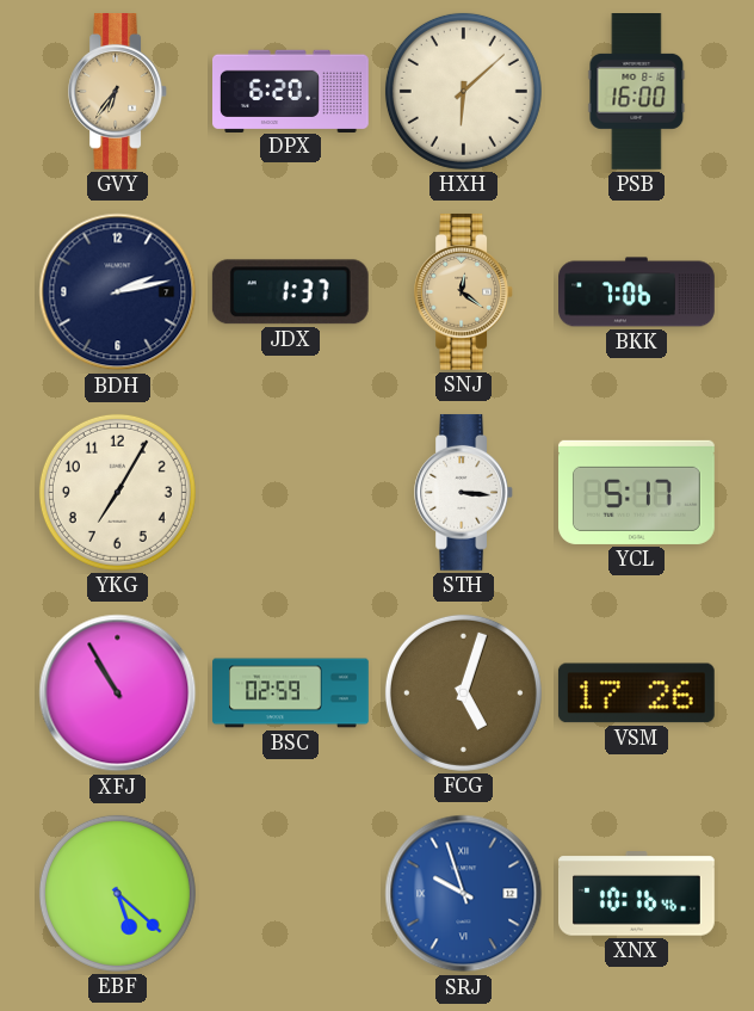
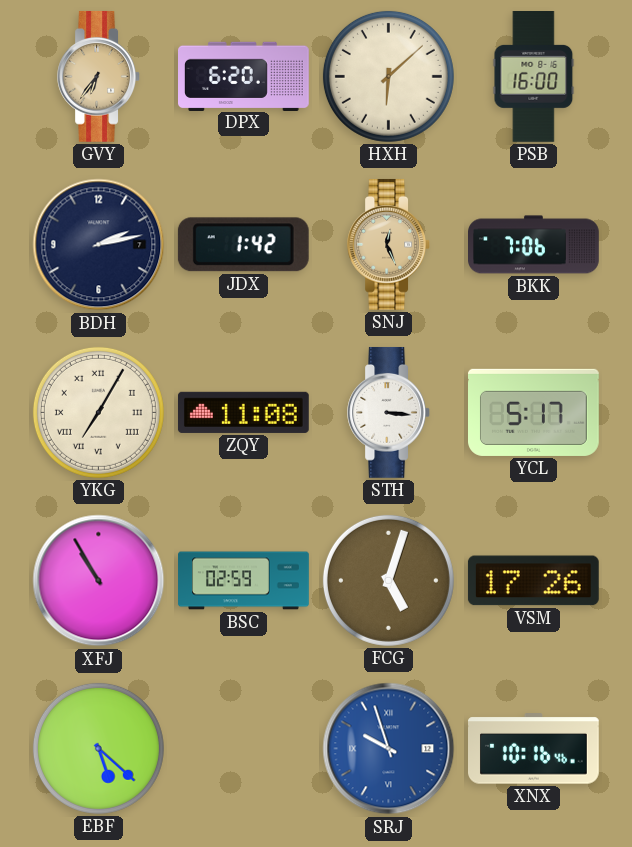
JDX: 1:37 -> 1:42
SNJ: 12:21 -> 12:26
YKG numerals: Arabic -> Roman
ZQY: none -> 11:08
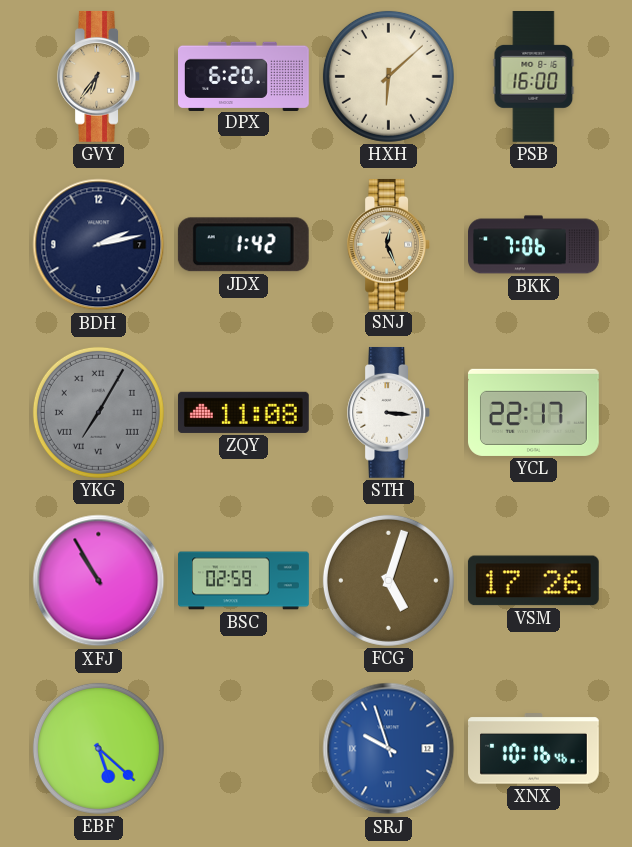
YKG dial: cream -> grey
YCL: 5:17 -> 22:17
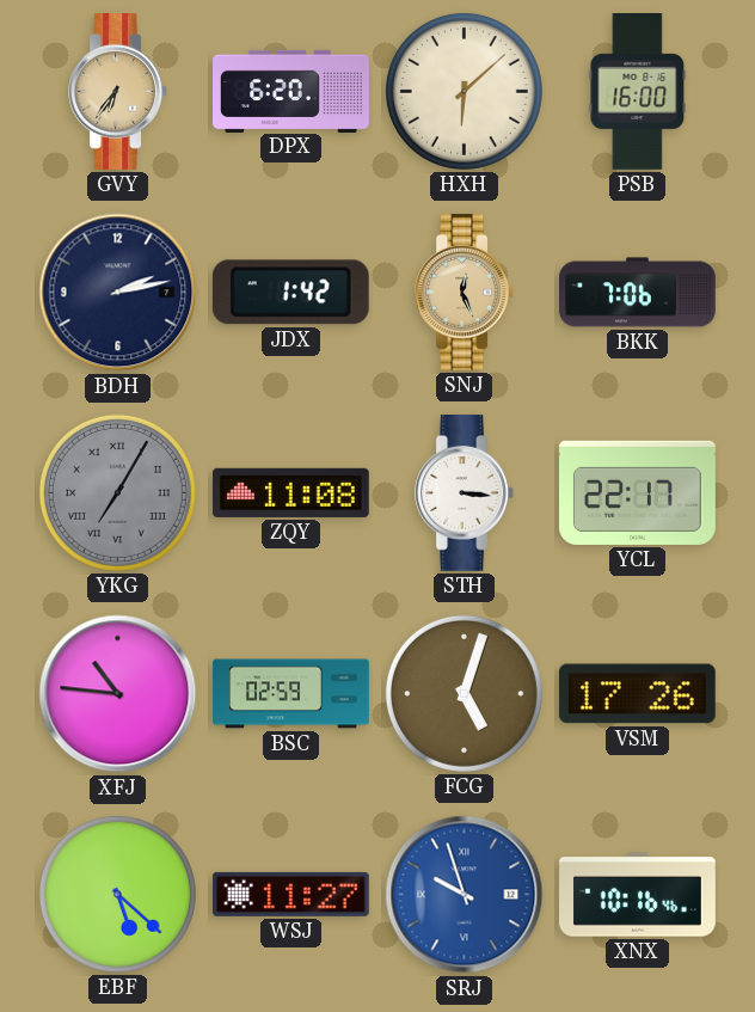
XFJ: 10:55 -> 10:46
WSJ: none -> 11:27
